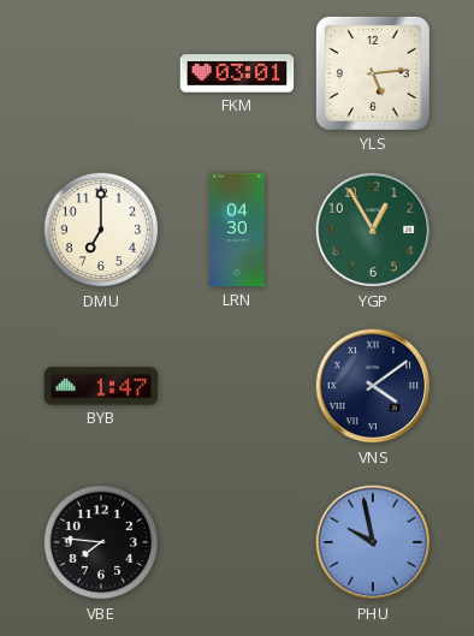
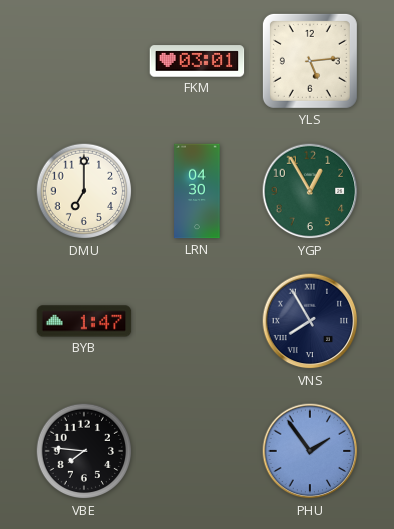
VNS: 4:09 -> 7:55
PHU: 9:58 -> 1:54
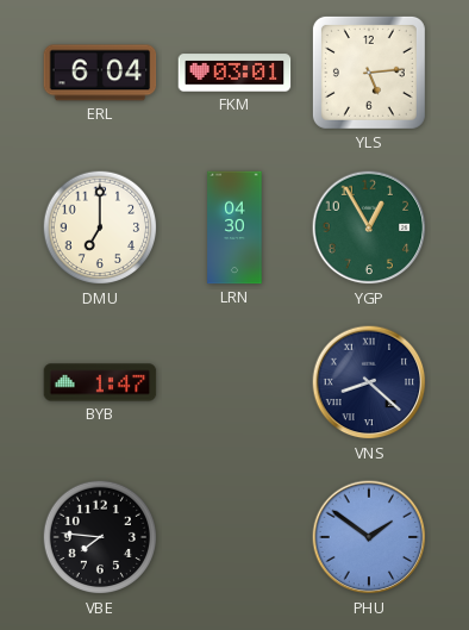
ERL: none -> 6:04
VNS: 7:55 -> 8:22
PHU: 1:54 -> 1:51
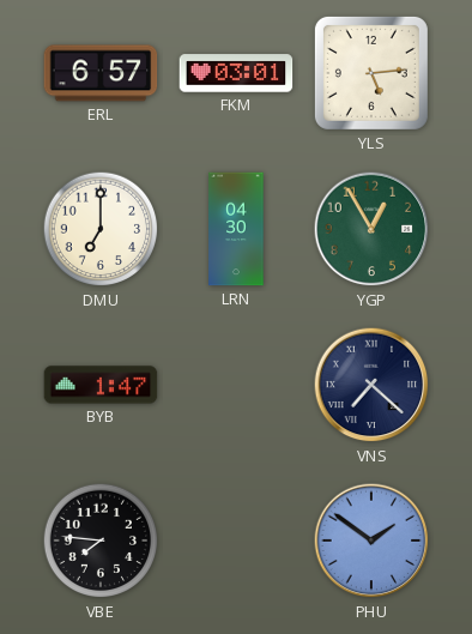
ERL: 6:04 -> 6:57
VNS: 8:22 -> 7:22
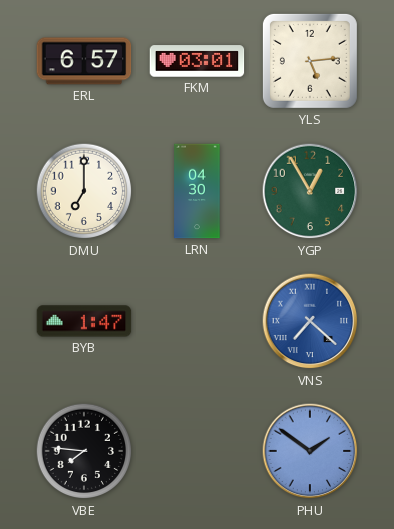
VNS dial: navy -> blue
